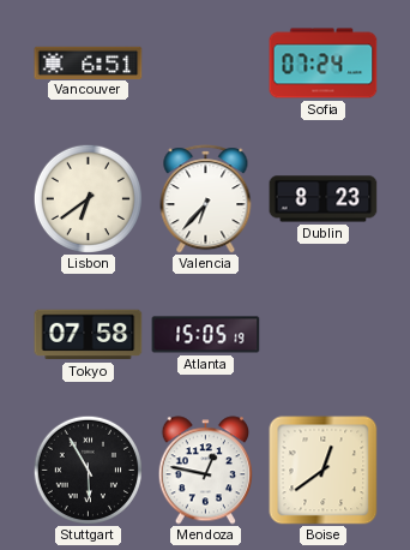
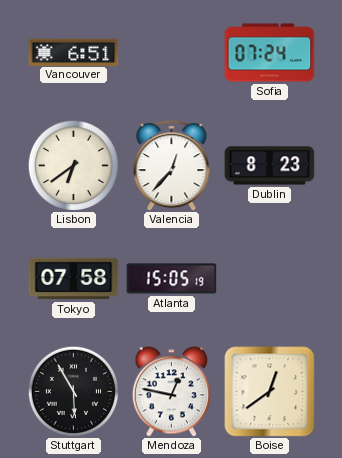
Valencia: 6:37 -> 12:37
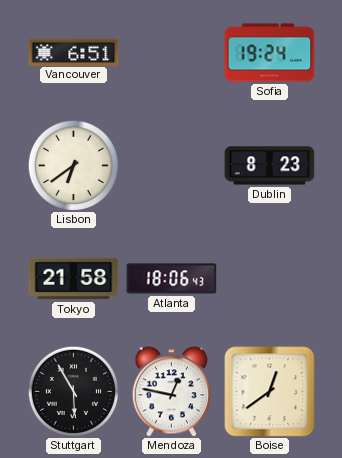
Sofia: 07:24 -> 19:24
Valencia: 12:37 -> none
Tokyo: 07:58 -> 21:58
Atlanta: 15:05 -> 18:06
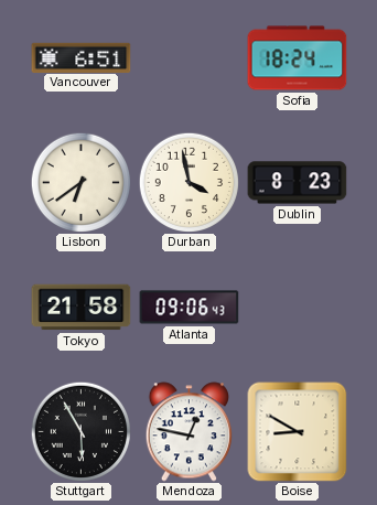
Sofia: 19:24 -> 18:24
Durban: none -> 3:58
Atlanta: 18:06 -> 09:06
Boise: 12:39 -> 8:50
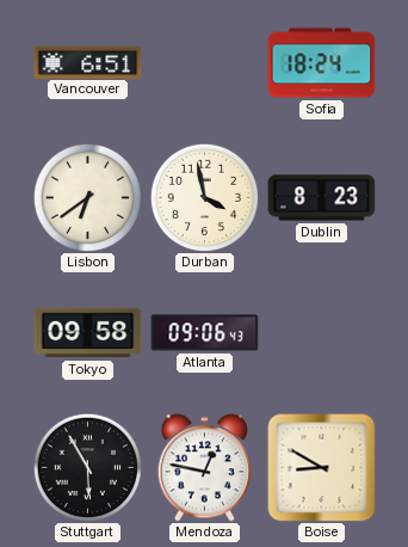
Tokyo: 21:58 -> 09:58
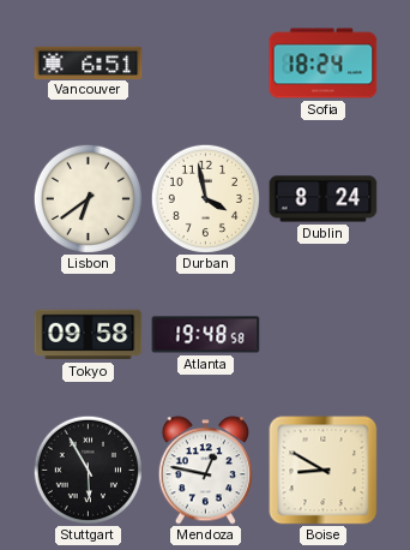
Dublin: 8:23 -> 8:24
Atlanta: 09:06 -> 19:48
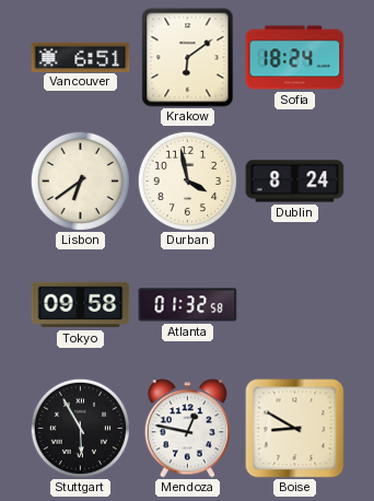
Krakow: none -> 6:09
Atlanta: 19:48 -> 01:32
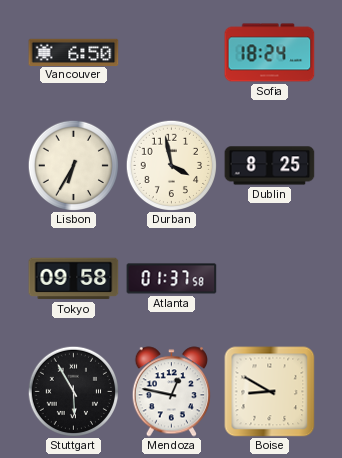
Vancouver: 6:51 -> 6:50
Krakow: 6:09 -> none
Lisbon: 6:39 -> 6:35
Dublin: 8:24 -> 8:25
Atlanta: 01:32 -> 01:37
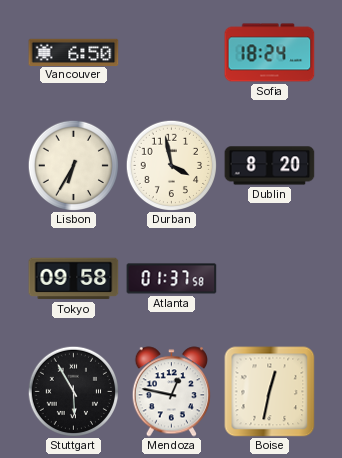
Dublin: 8:25 -> 8:20
Boise: 8:50 -> 12:32
